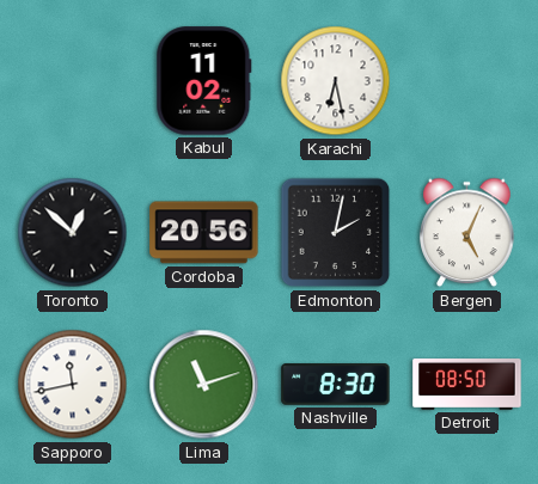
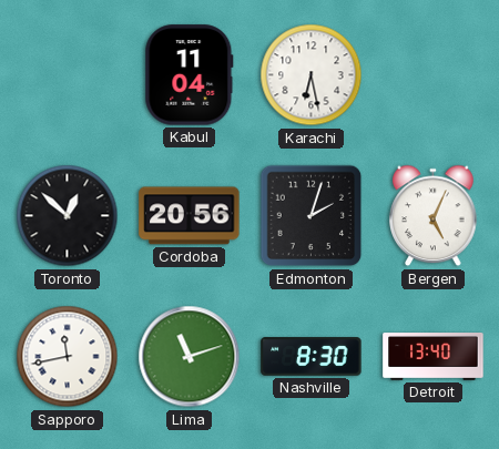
Kabul: 11:02 -> 11:04
Edmonton: 2:02 -> 2:03
Detroit: 08:50 -> 13:40
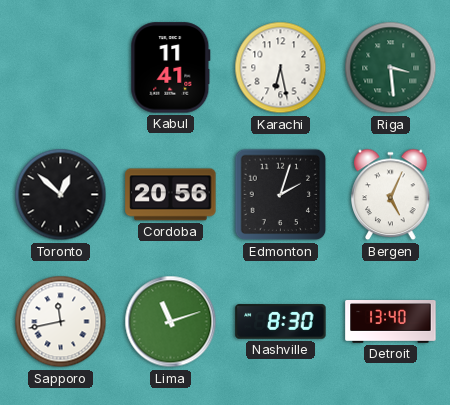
Kabul: 11:04 -> 11:41
Riga: none -> 3:29
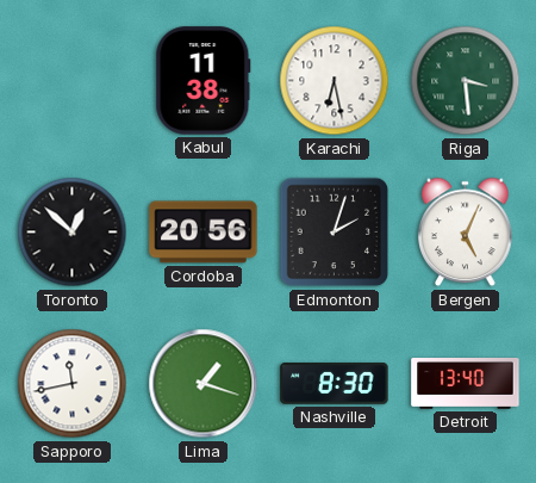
Kabul: 11:41 -> 11:38
Lima: 11:12 -> 1:18
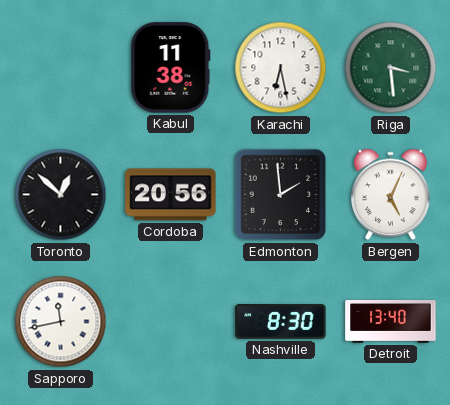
Edmonton: 2:03 -> 1:59
Lima: 1:18 -> none
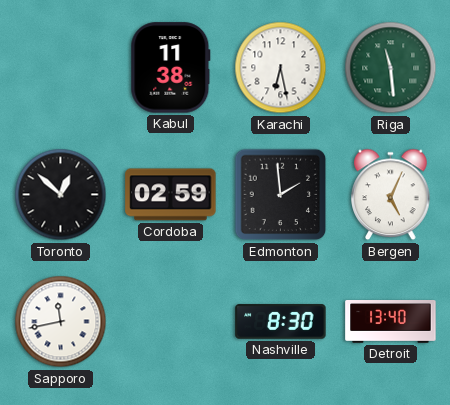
Riga: 3:29 -> 11:29
Cordoba: 20:56 -> 02:59
